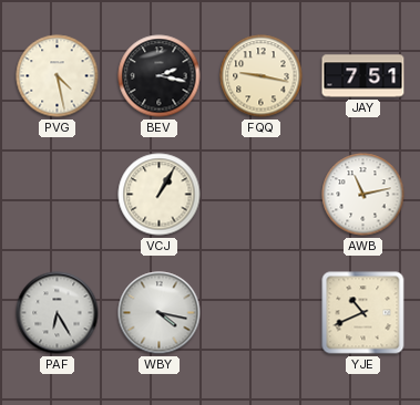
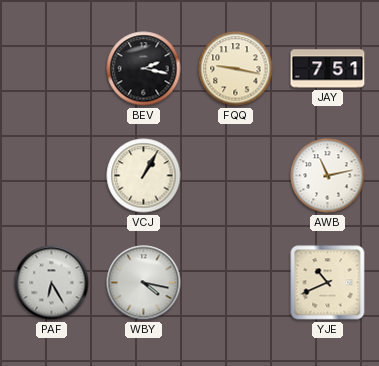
PVG: 4:28 -> none
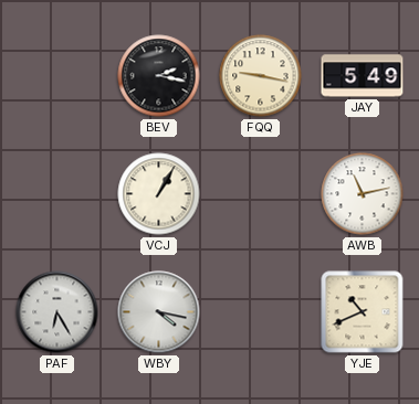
JAY: 7:51 -> 5:49
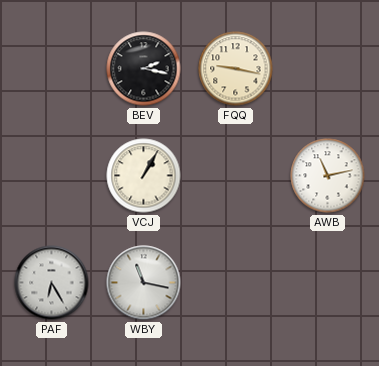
JAY: 5:49 -> none
WBY: 4:17 -> 11:17
YJE: 10:41 -> none
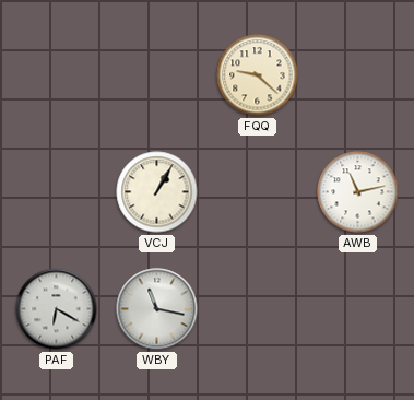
BEV: 2:17 -> none
FQQ: 9:17 -> 9:22
PAF: 6:25 -> 6:20
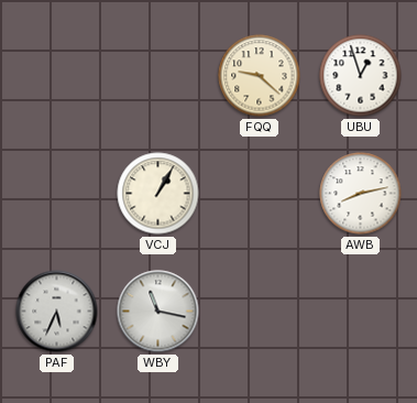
UBU: none -> 12:57
AWB: 11:13 -> 8:13
PAF: 6:20 -> 5:34
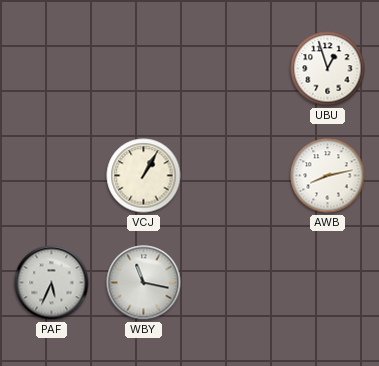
FQQ: 9:22 -> none
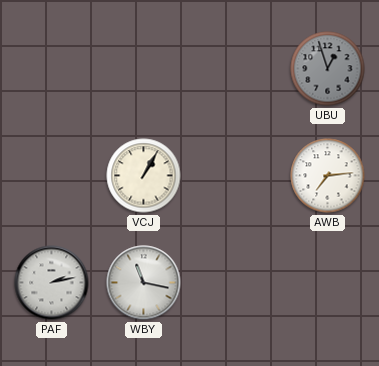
UBU dial: white -> grey
AWB: 8:13 -> 7:14
PAF: 5:34 -> 2:13
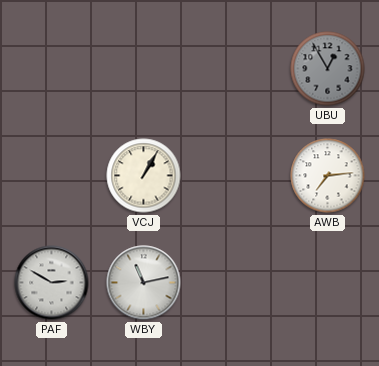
UBU: 12:57 -> 12:55
PAF: 2:13 -> 2:50
WBY: 11:17 -> 11:13
